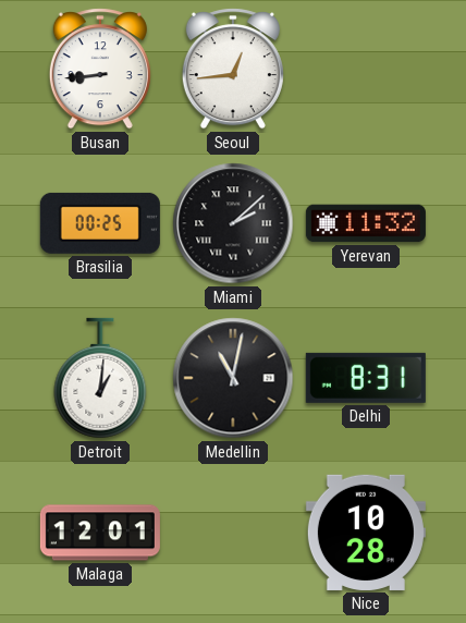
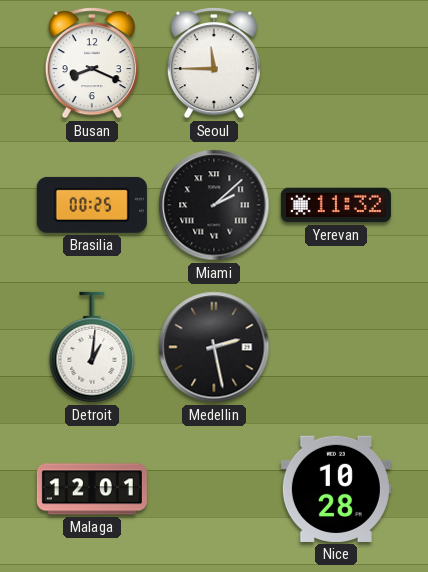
Busan: 8:44 -> 8:19
Seoul: 12:44 -> 11:45
Medellin: 11:02 -> 2:28
Delhi: 8:31 -> none
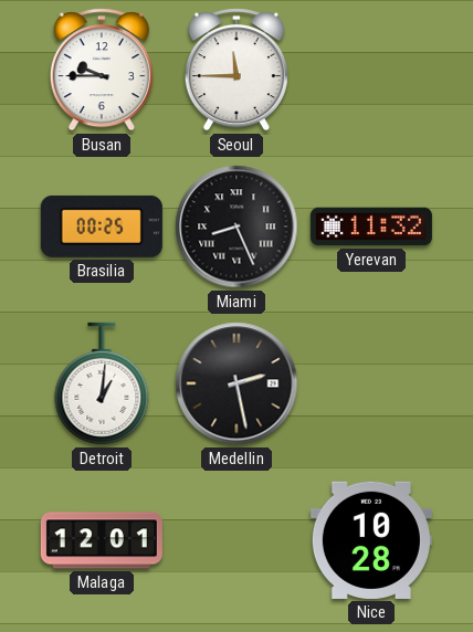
Busan: 8:19 -> 9:45
Miami: 2:08 -> 8:26
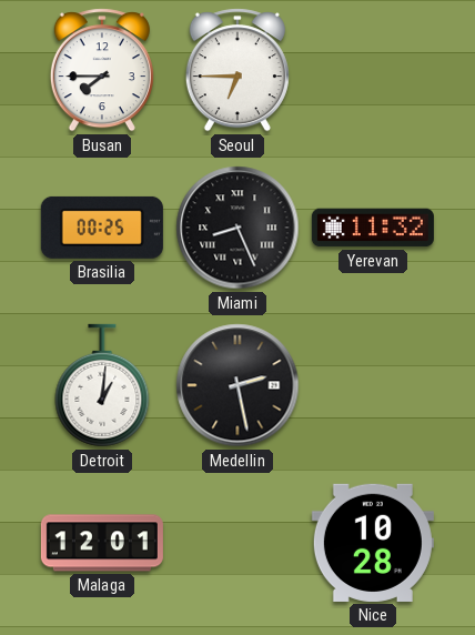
Busan: 9:45 -> 7:45
Seoul: 11:45 -> 6:45
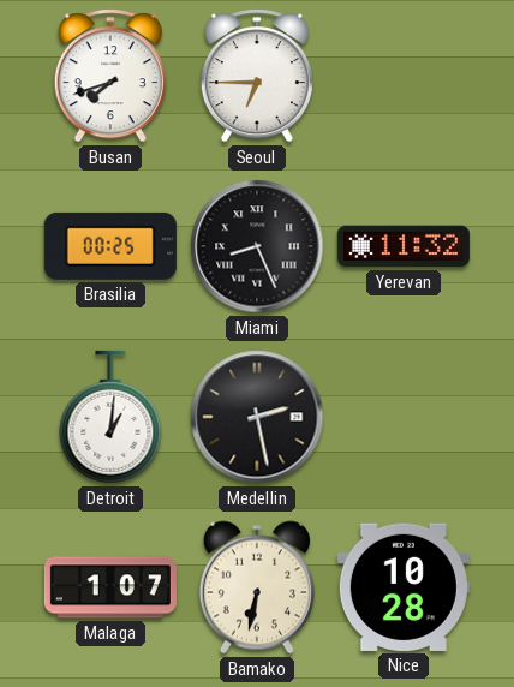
Busan: 7:45 -> 7:42
Malaga: 12:01 -> 1:07
Bamako: none -> 6:32
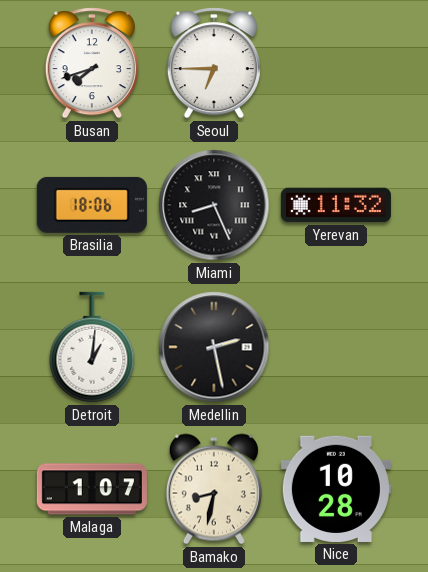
Brasilia: 00:25 -> 18:06
Bamako: 6:32 -> 8:32
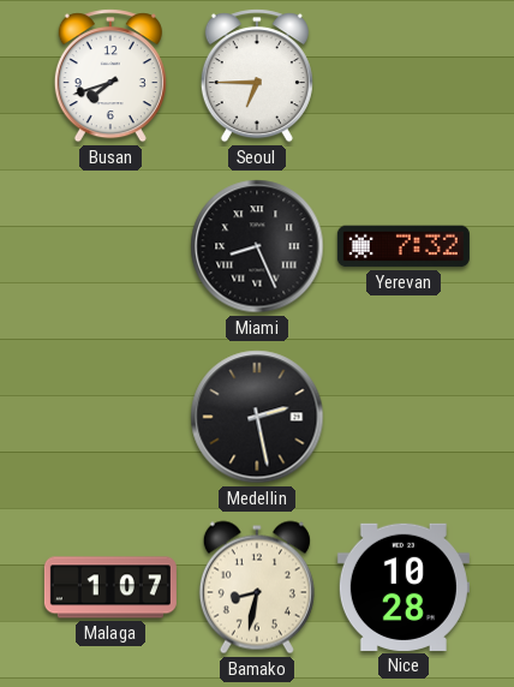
Brasilia: 18:06 -> none
Yerevan: 11:32 -> 7:32
Detroit: 1:01 -> none
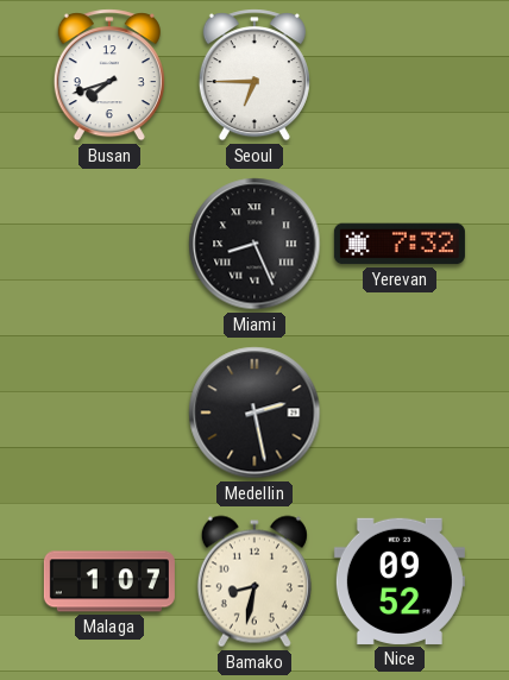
Nice: 10:28 -> 09:52
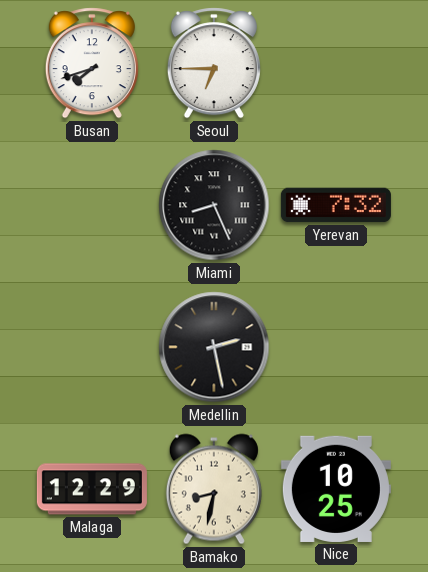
Malaga: 1:07 -> 12:29
Nice: 09:52 -> 10:25
